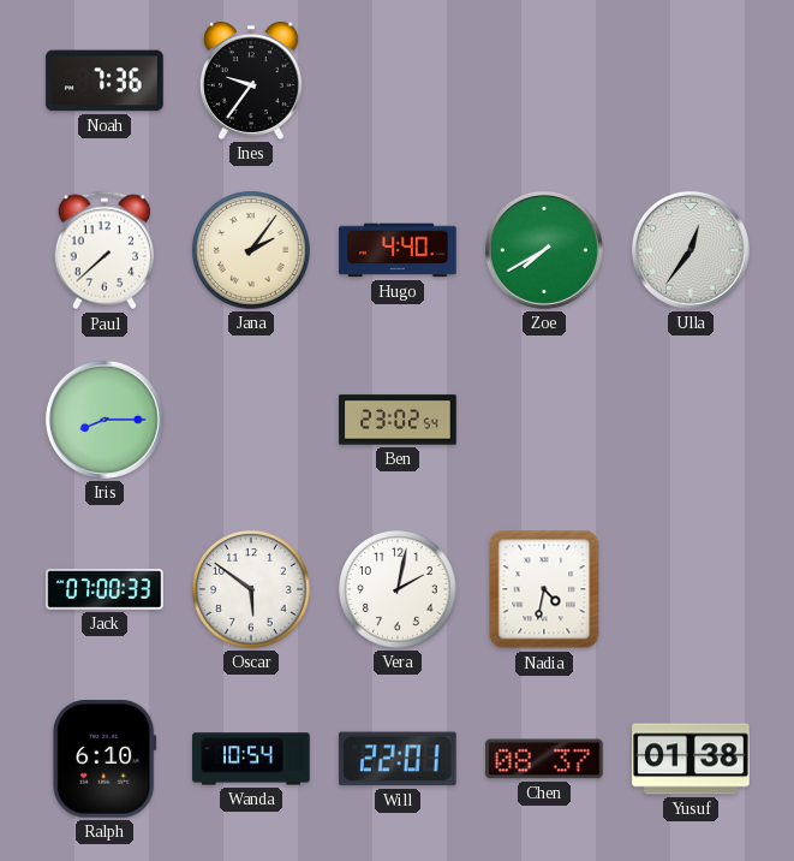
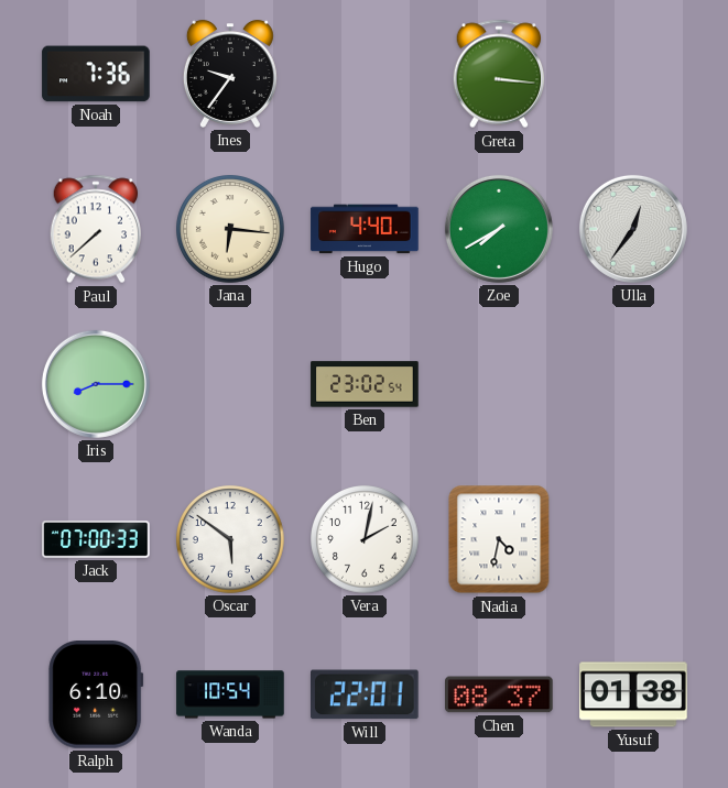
Greta: none -> 3:16
Jana: 2:06 -> 6:16
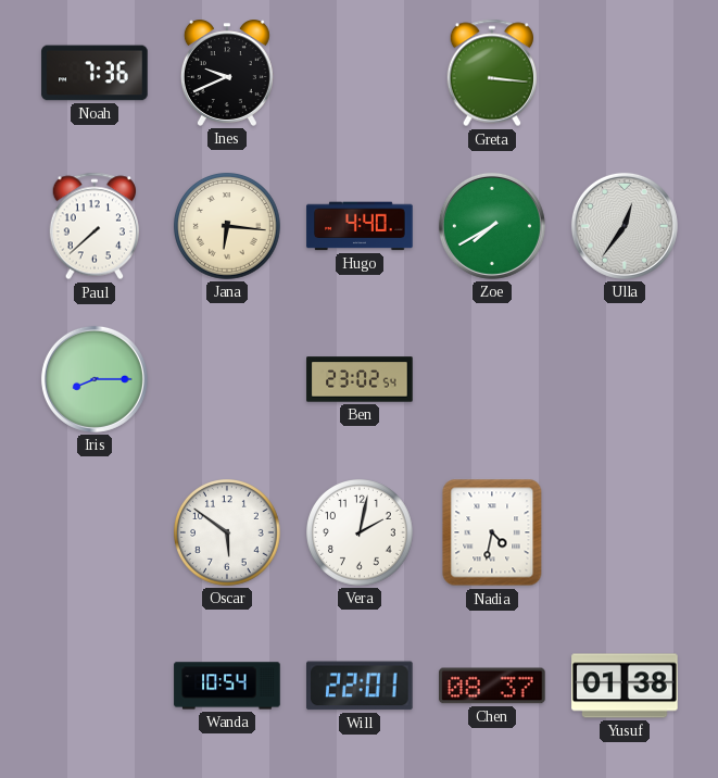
Ines: 9:36 -> 9:41
Jack: 07:00 -> none
Ralph: 6:10 -> none
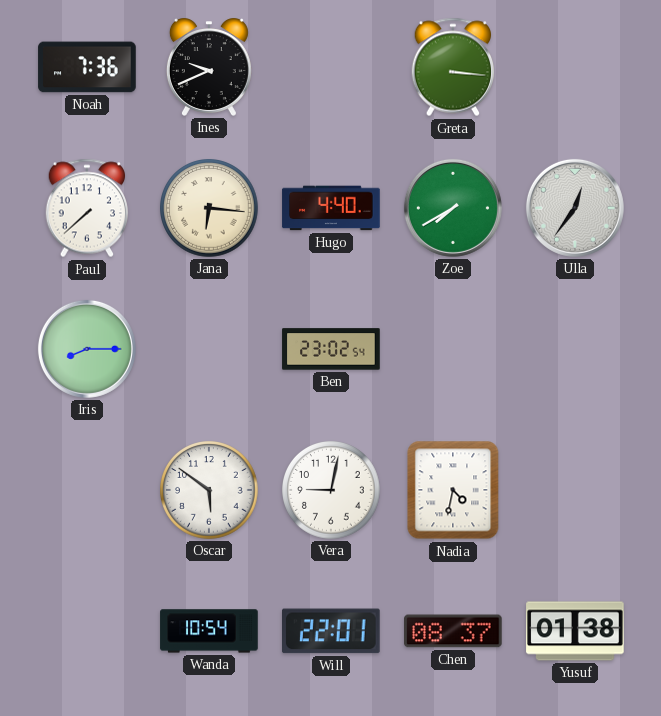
Vera: 2:02 -> 9:02
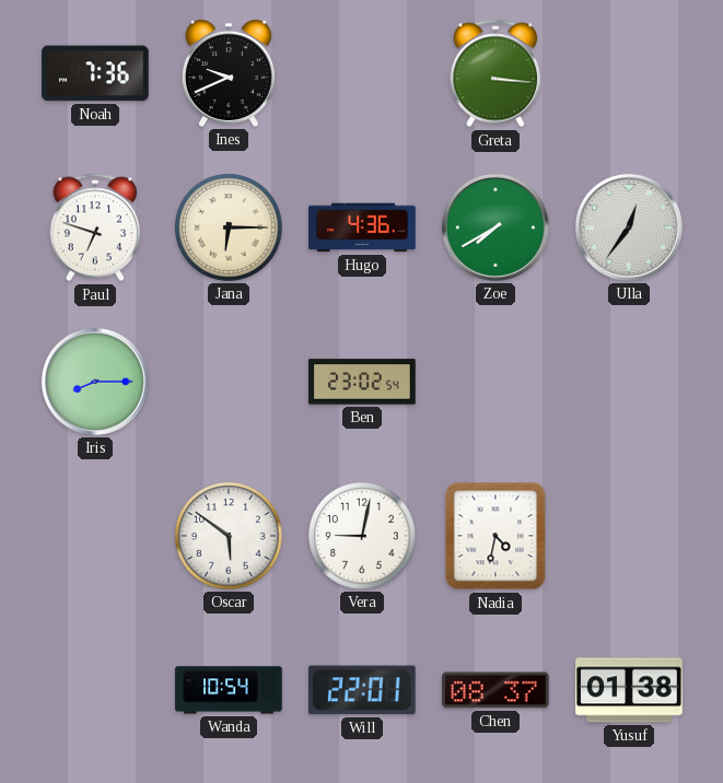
Paul: 7:38 -> 6:48
Jana: 6:16 -> 6:15
Hugo: 4:40 -> 4:36
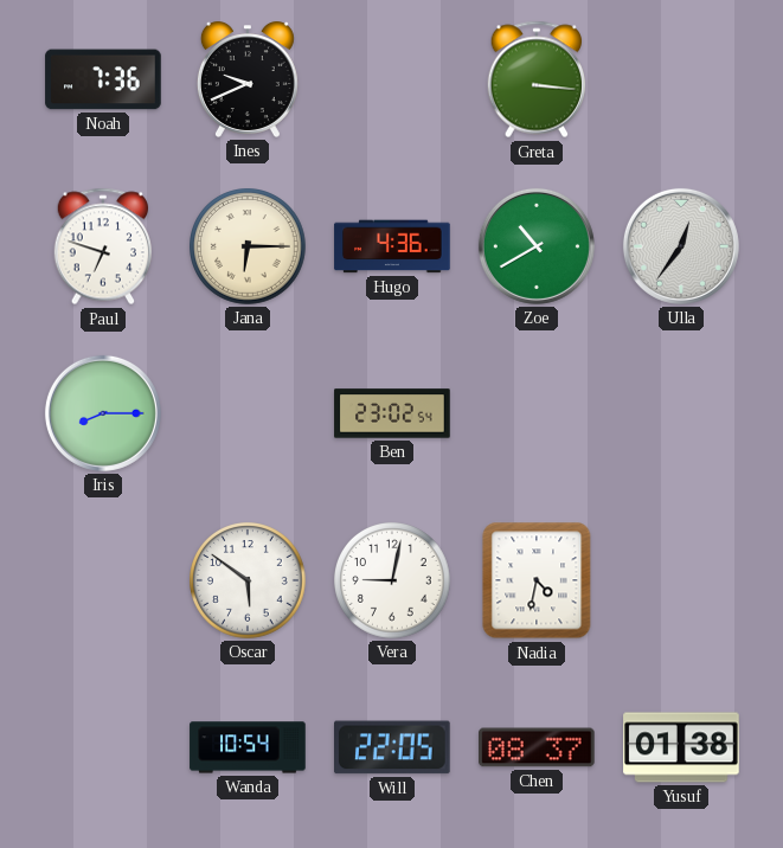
Zoe: 7:40 -> 10:40
Will: 22:01 -> 22:05
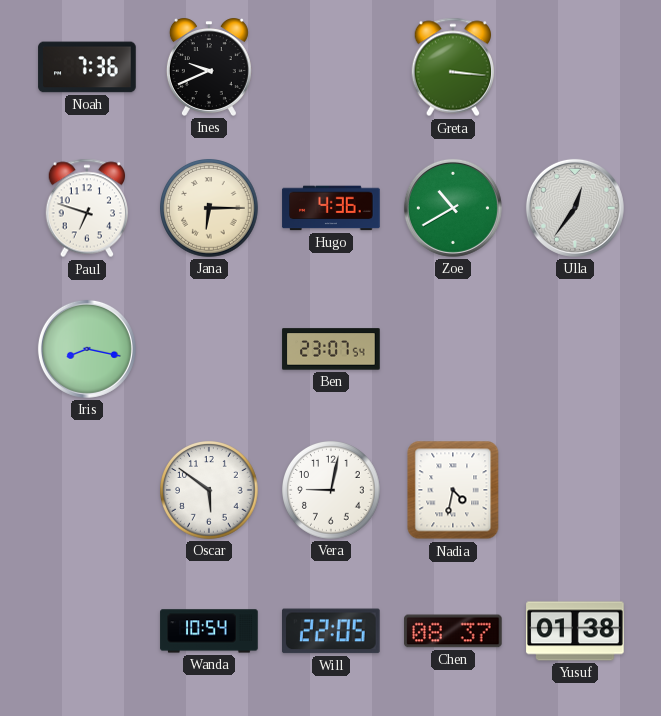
Iris: 8:15 -> 8:17
Ben: 23:02 -> 23:07
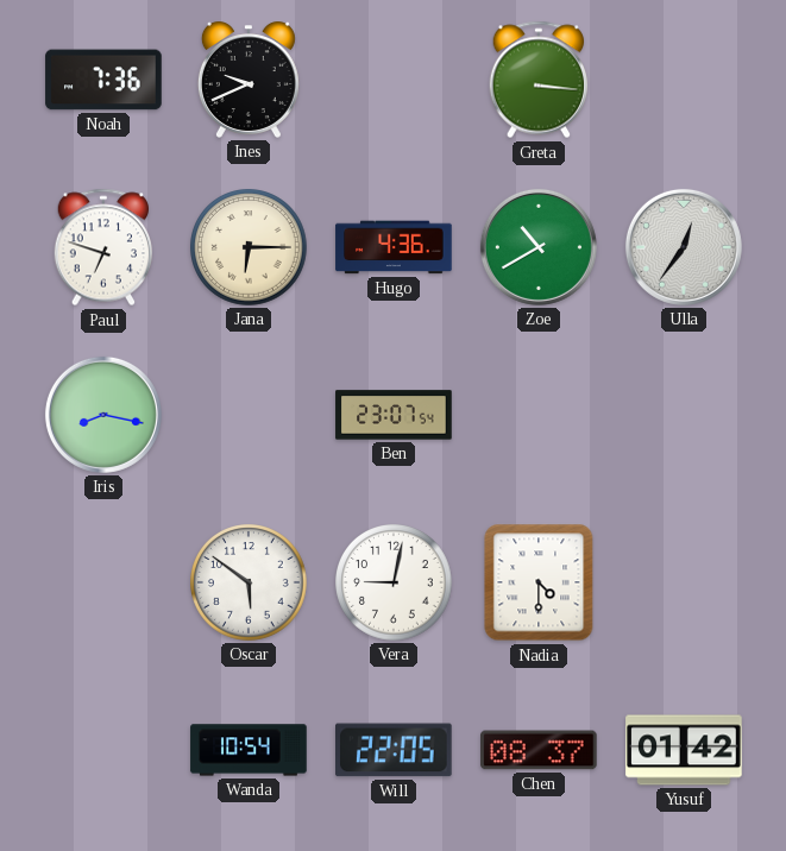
Nadia: 4:32 -> 4:30
Yusuf: 01:38 -> 01:42
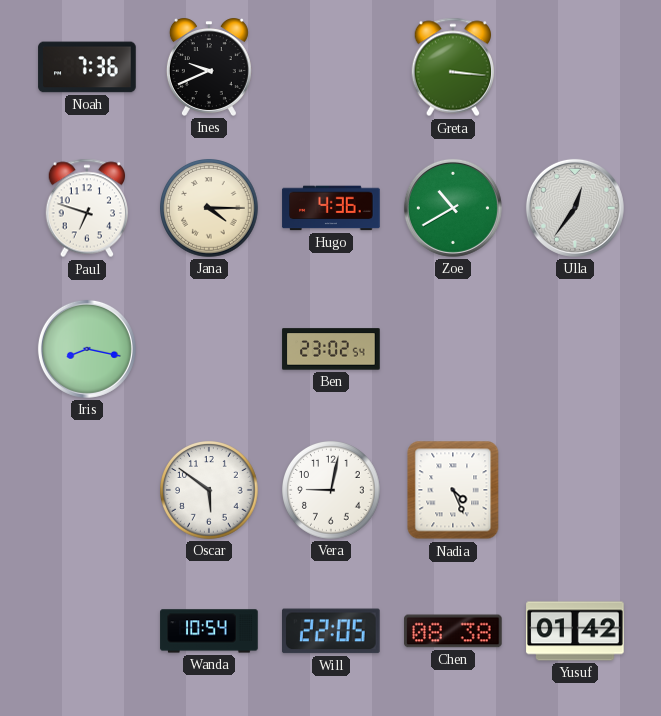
Jana: 6:15 -> 4:15
Ben: 23:07 -> 23:02
Nadia: 4:30 -> 4:26
Chen: 08:37 -> 08:38
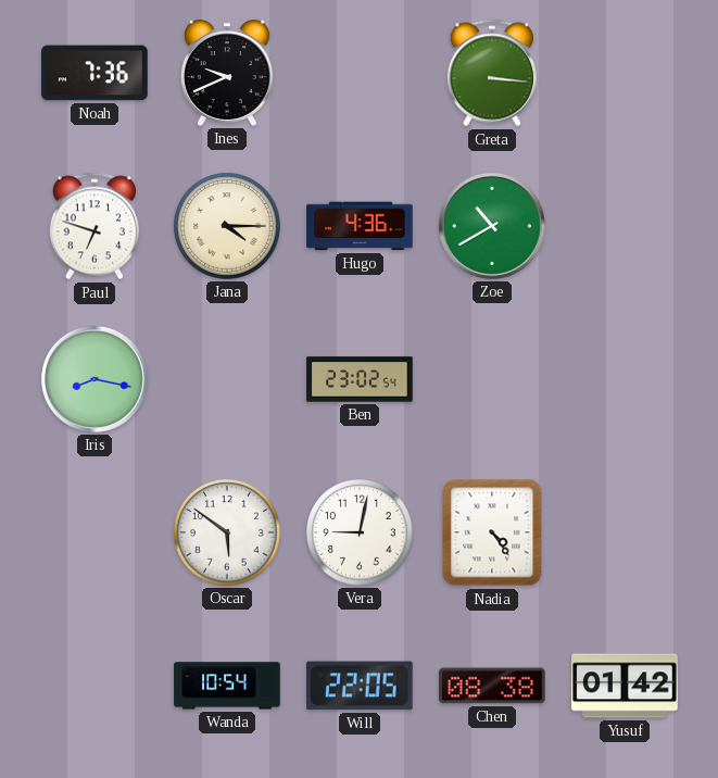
Ulla: 12:36 -> none
Nadia: 4:26 -> 4:24
